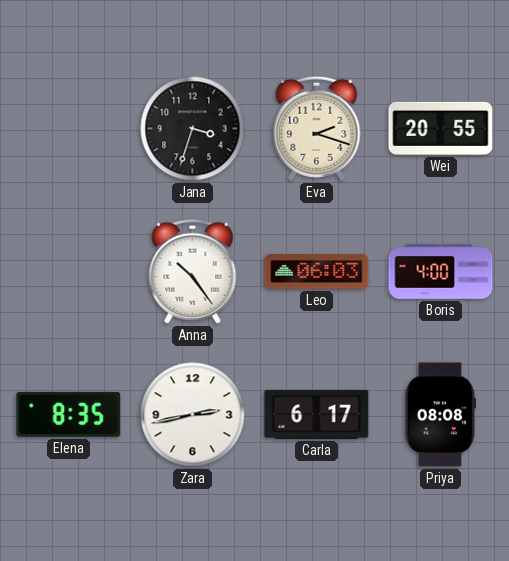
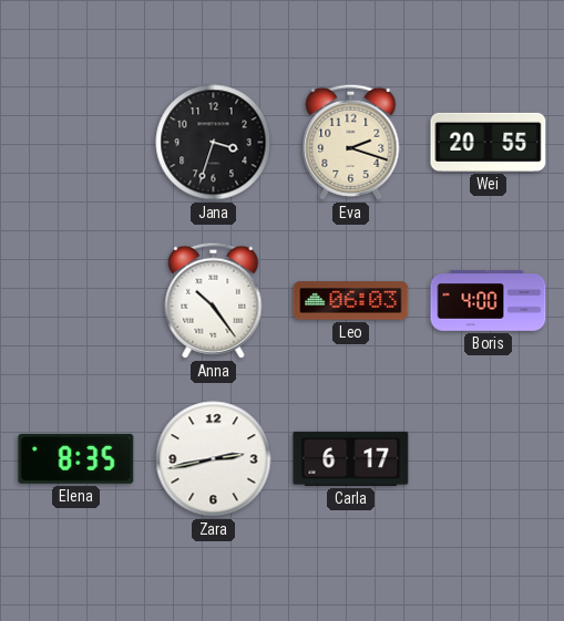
Priya: 08:08 -> none
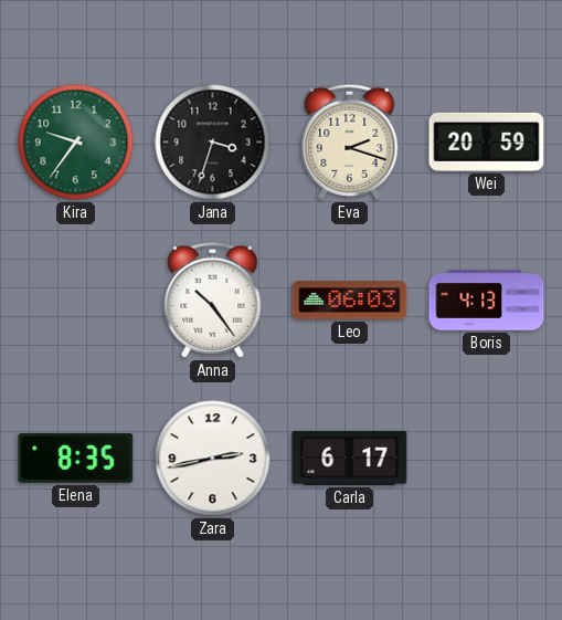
Kira: none -> 9:36
Wei: 20:55 -> 20:59
Boris: 4:00 -> 4:13
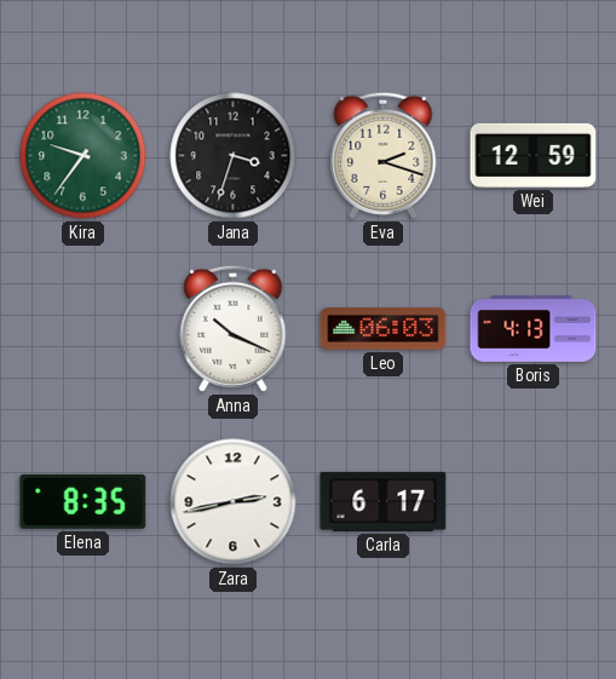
Wei: 20:59 -> 12:59
Anna: 10:24 -> 10:19
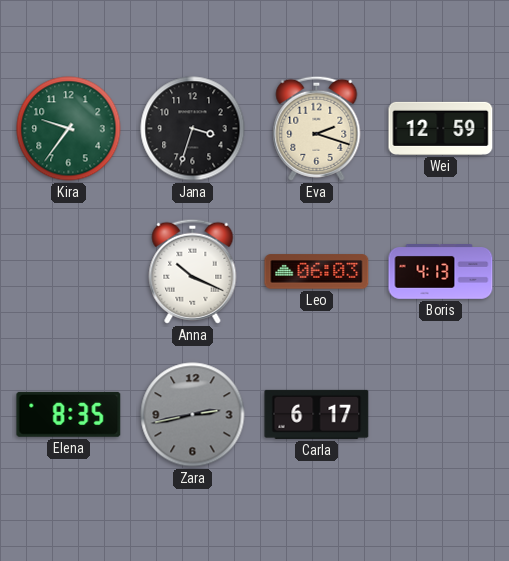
Zara dial: white -> grey
